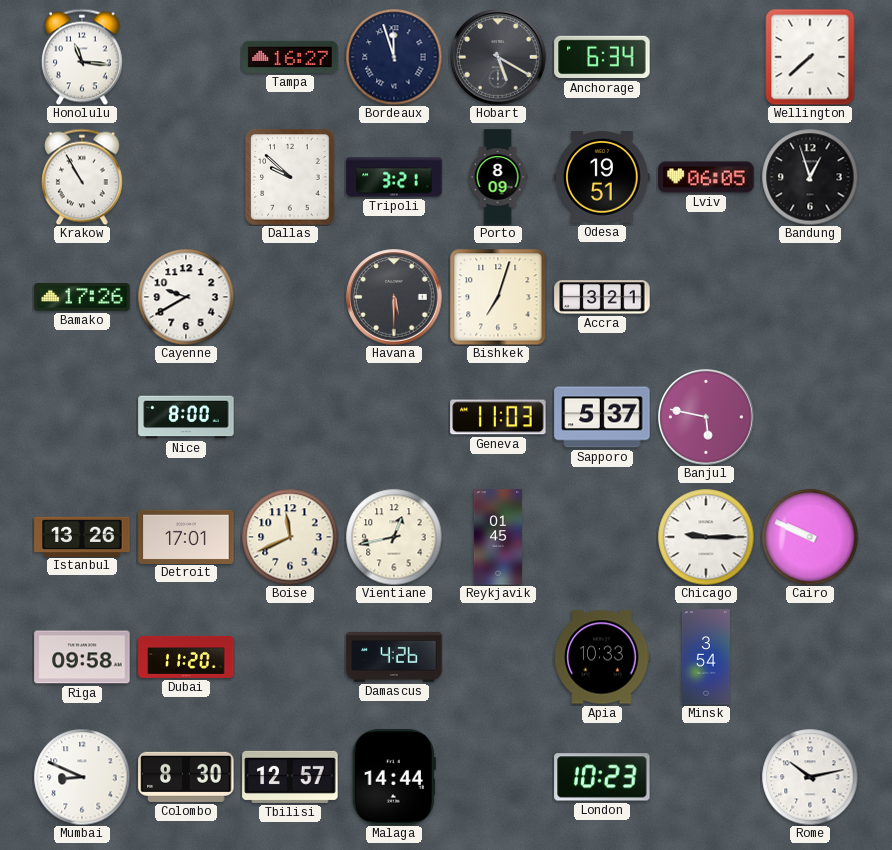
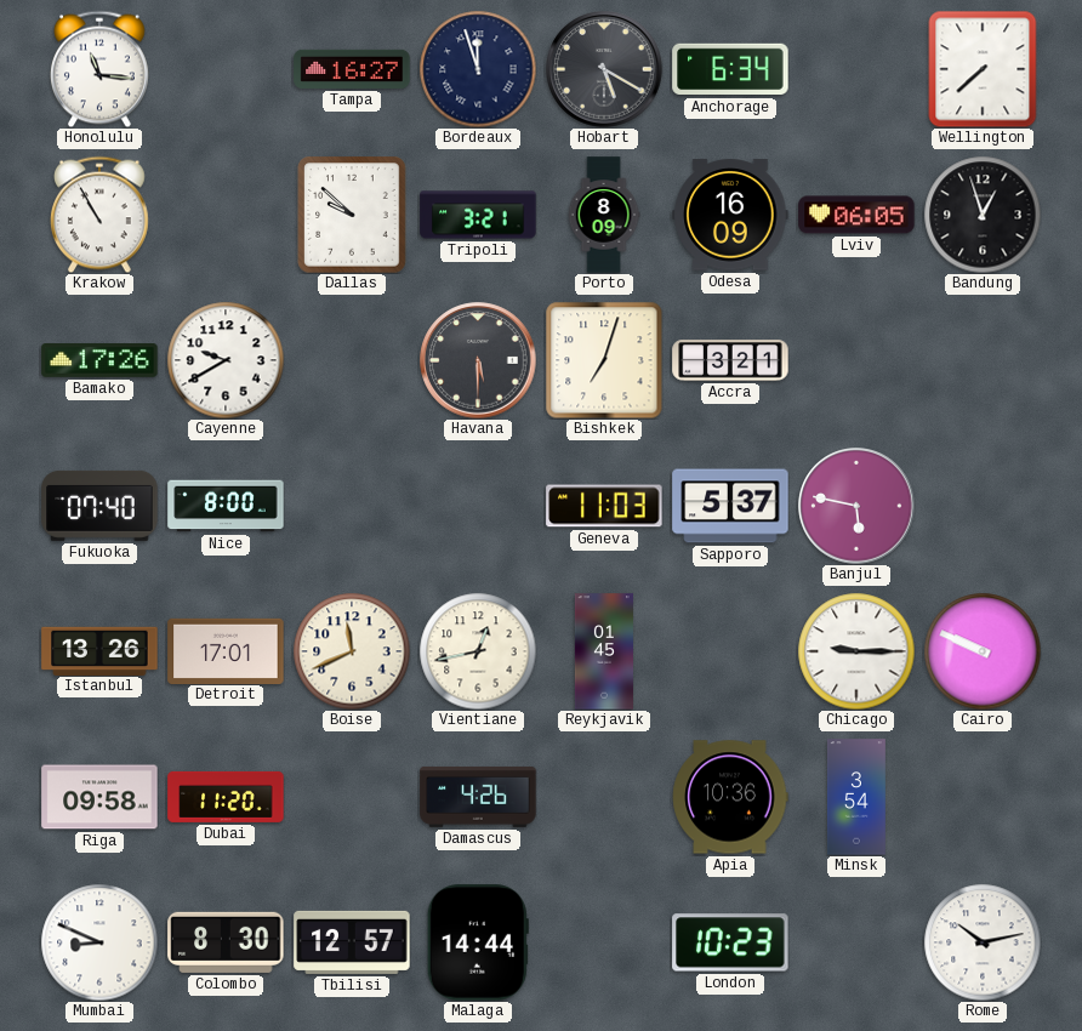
Odesa: 19:51 -> 16:09
Fukuoka: none -> 07:40
Apia: 10:33 -> 10:36
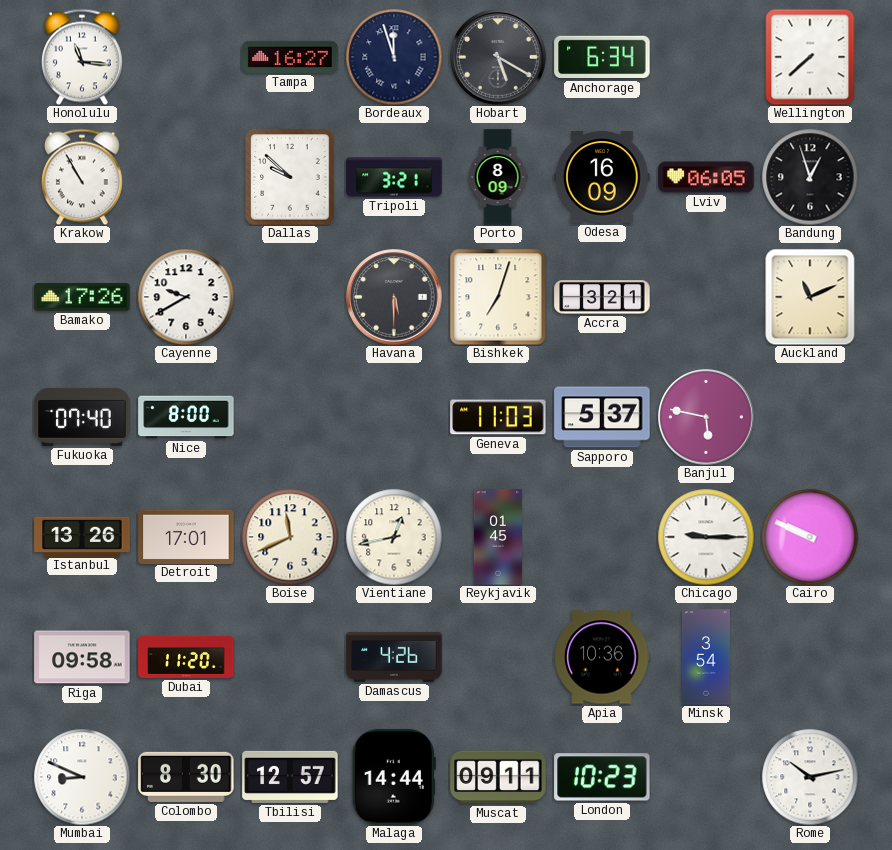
Auckland: none -> 11:11
Muscat: none -> 09:11
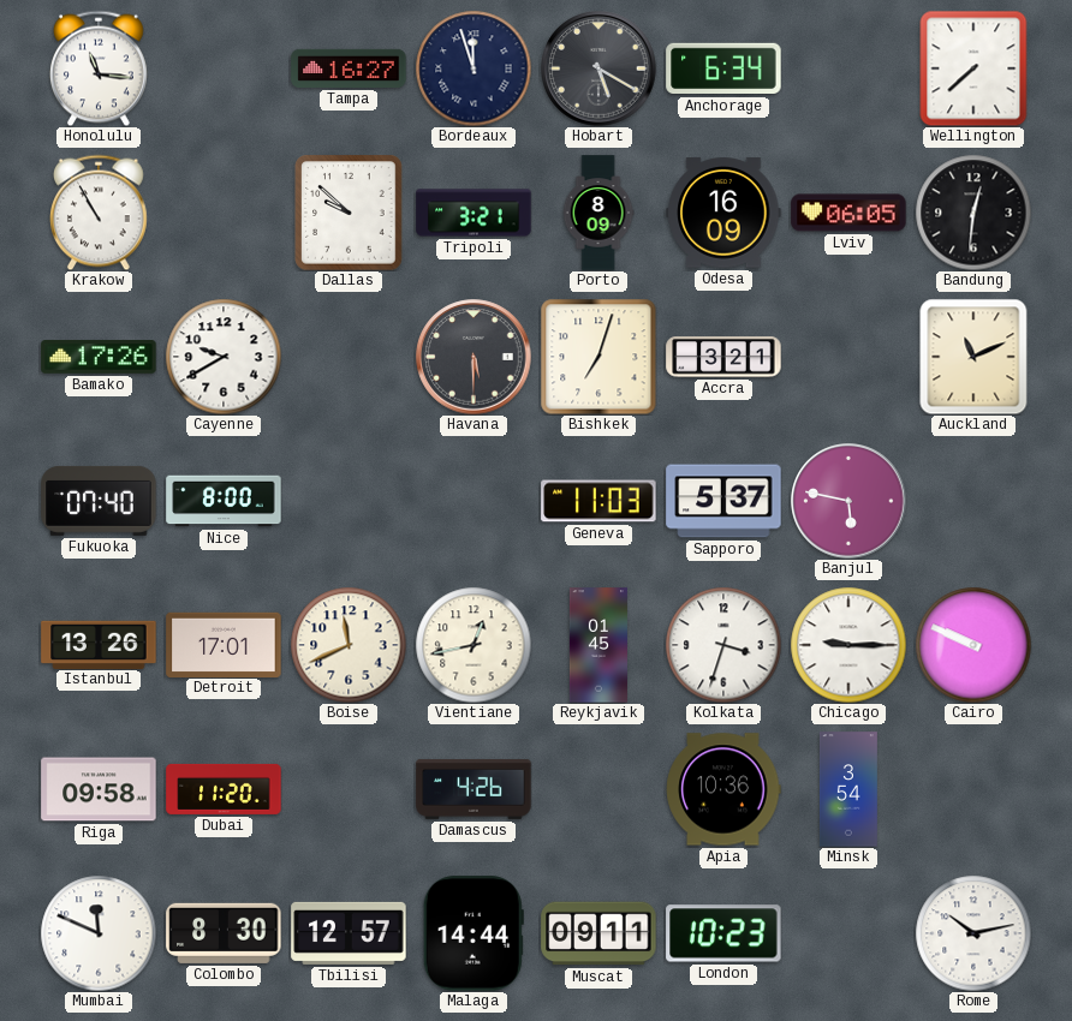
Bandung: 12:57 -> 12:31
Kolkata: none -> 3:33
Mumbai: 8:49 -> 11:49
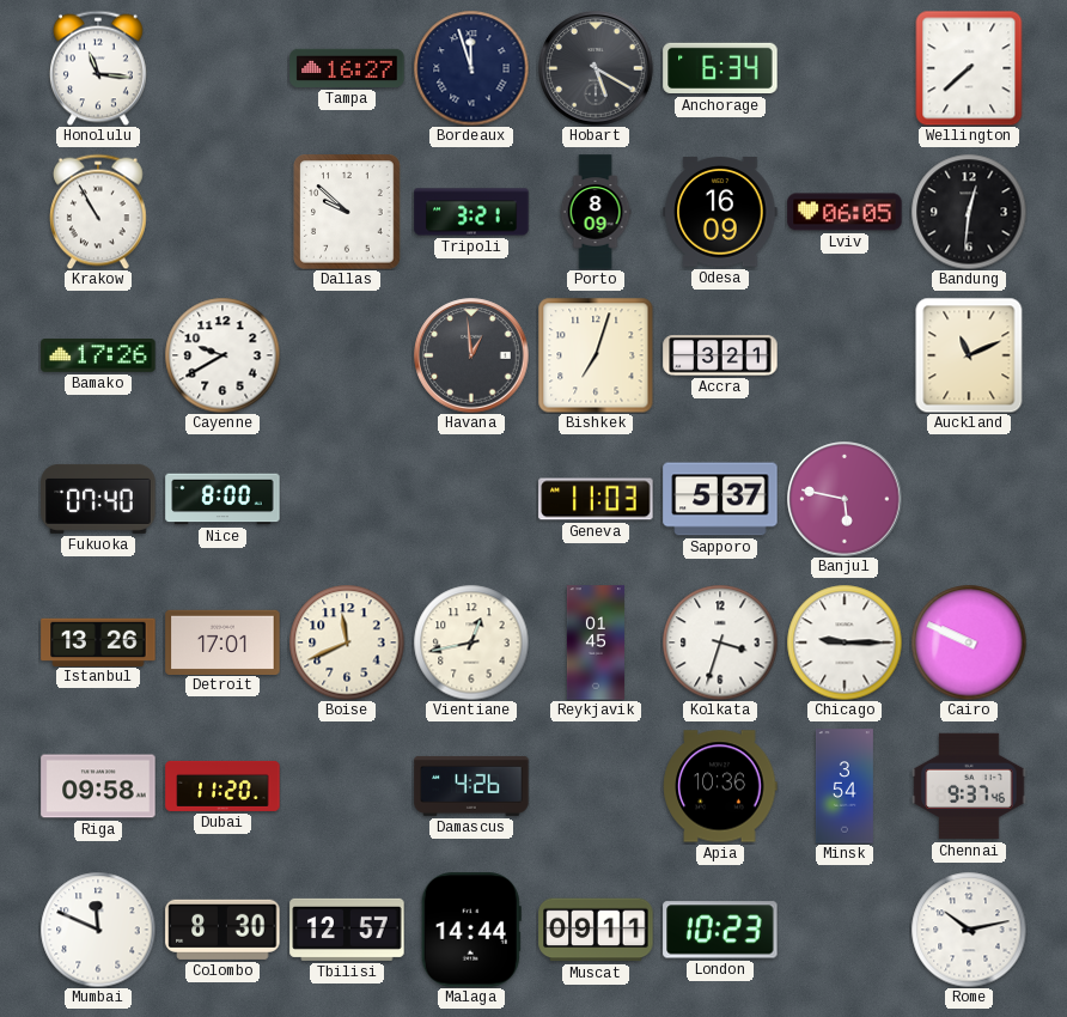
Havana: 5:30 -> 12:59
Chennai: none -> 9:37
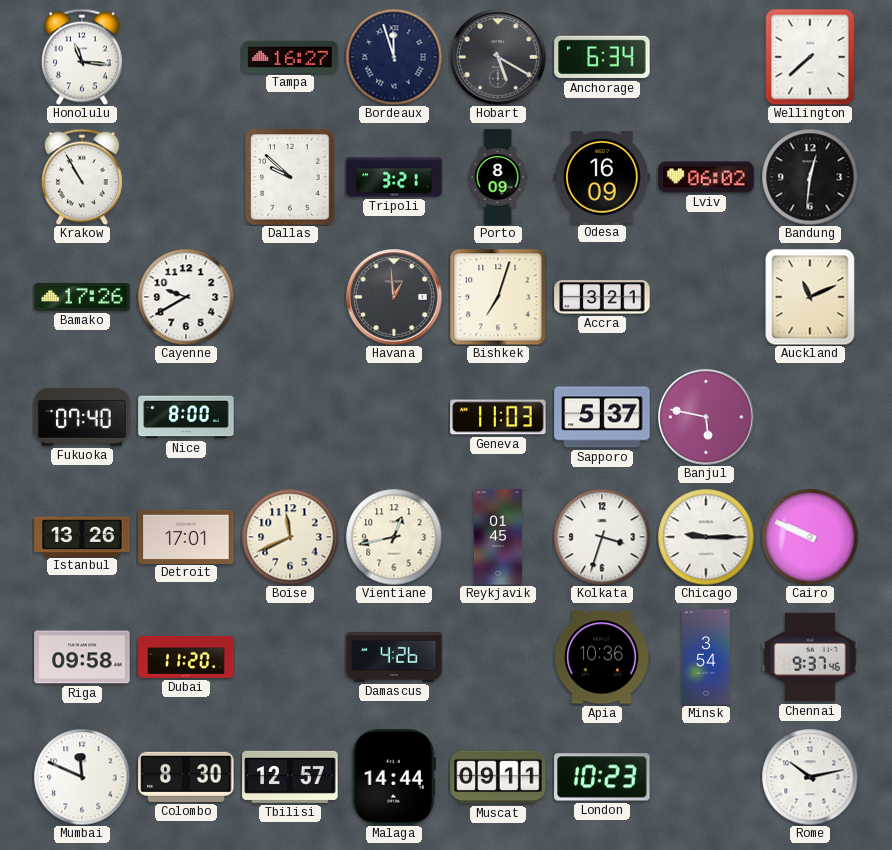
Lviv: 06:05 -> 06:02
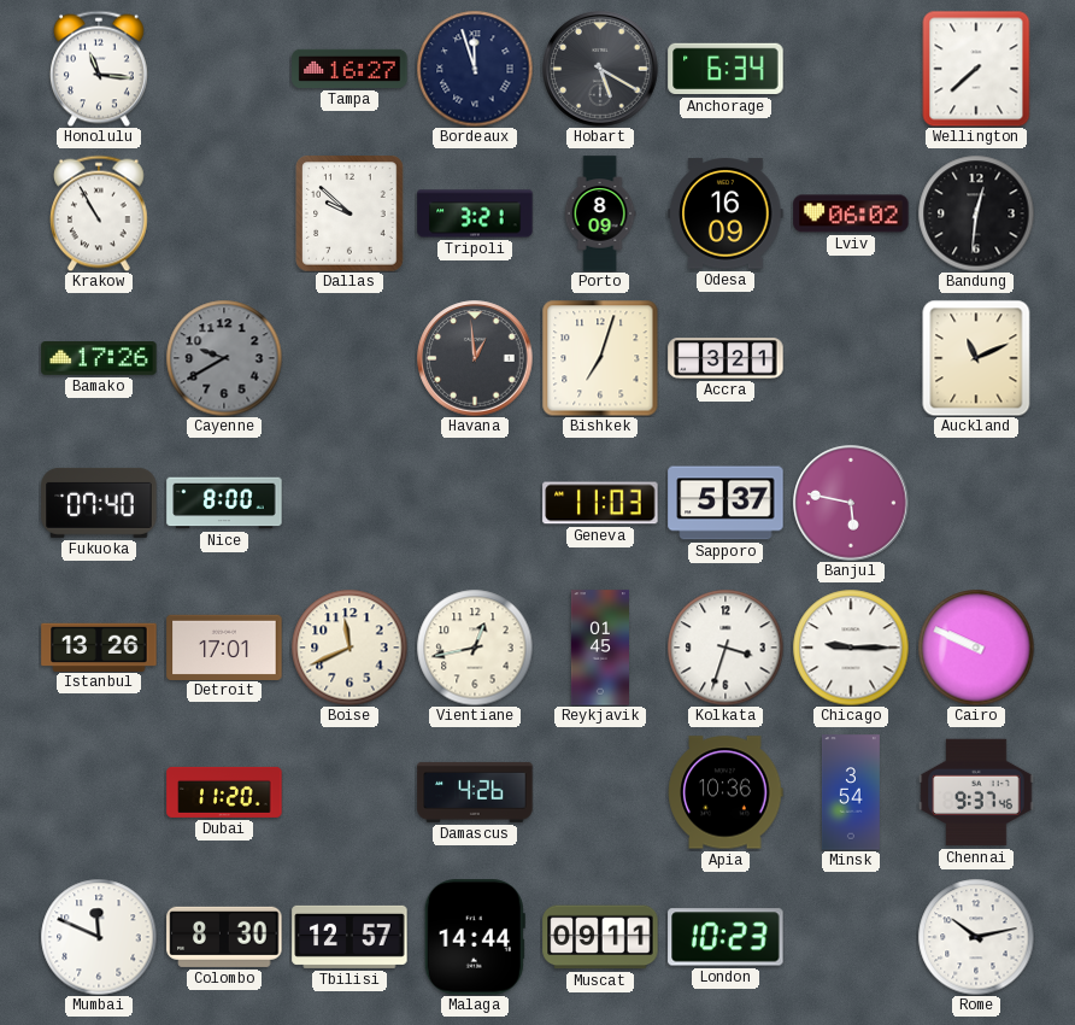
Cayenne dial: white -> grey
Riga: 09:58 -> none
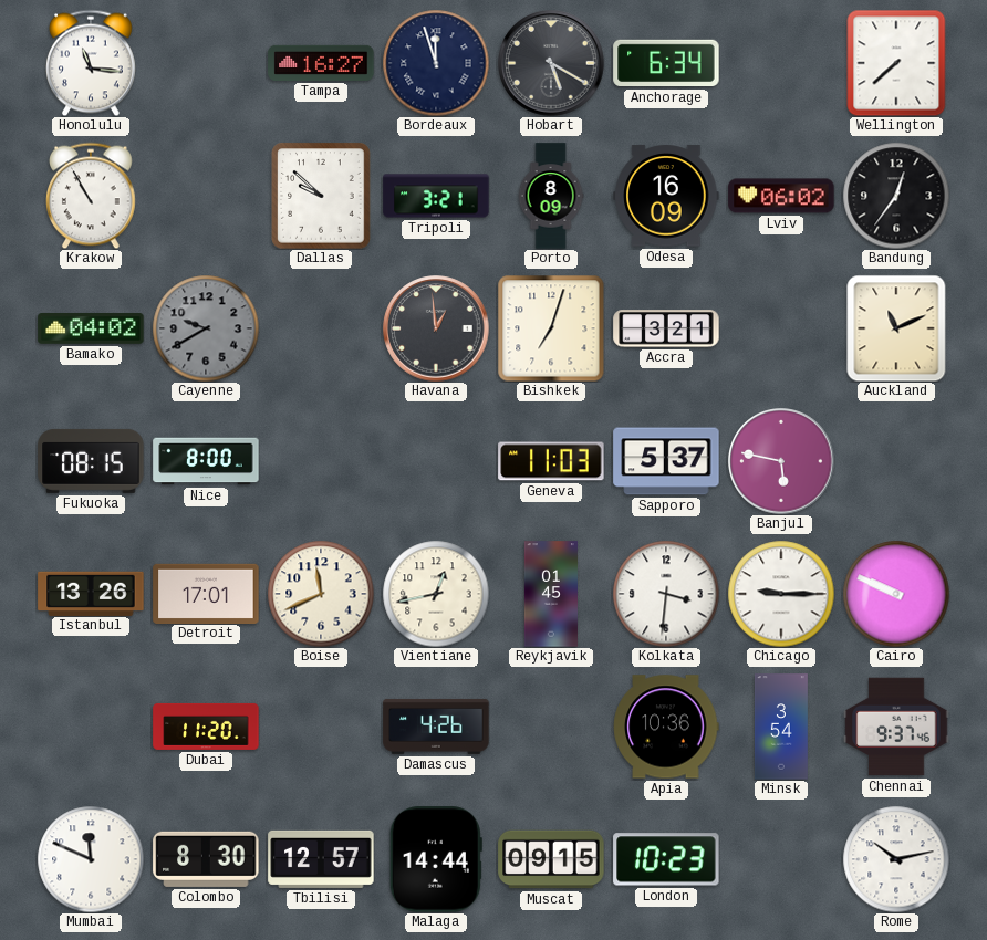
Bandung: 12:31 -> 12:36
Bamako: 17:26 -> 04:02
Fukuoka: 07:40 -> 08:15
Kolkata: 3:33 -> 3:31
Muscat: 09:11 -> 09:15
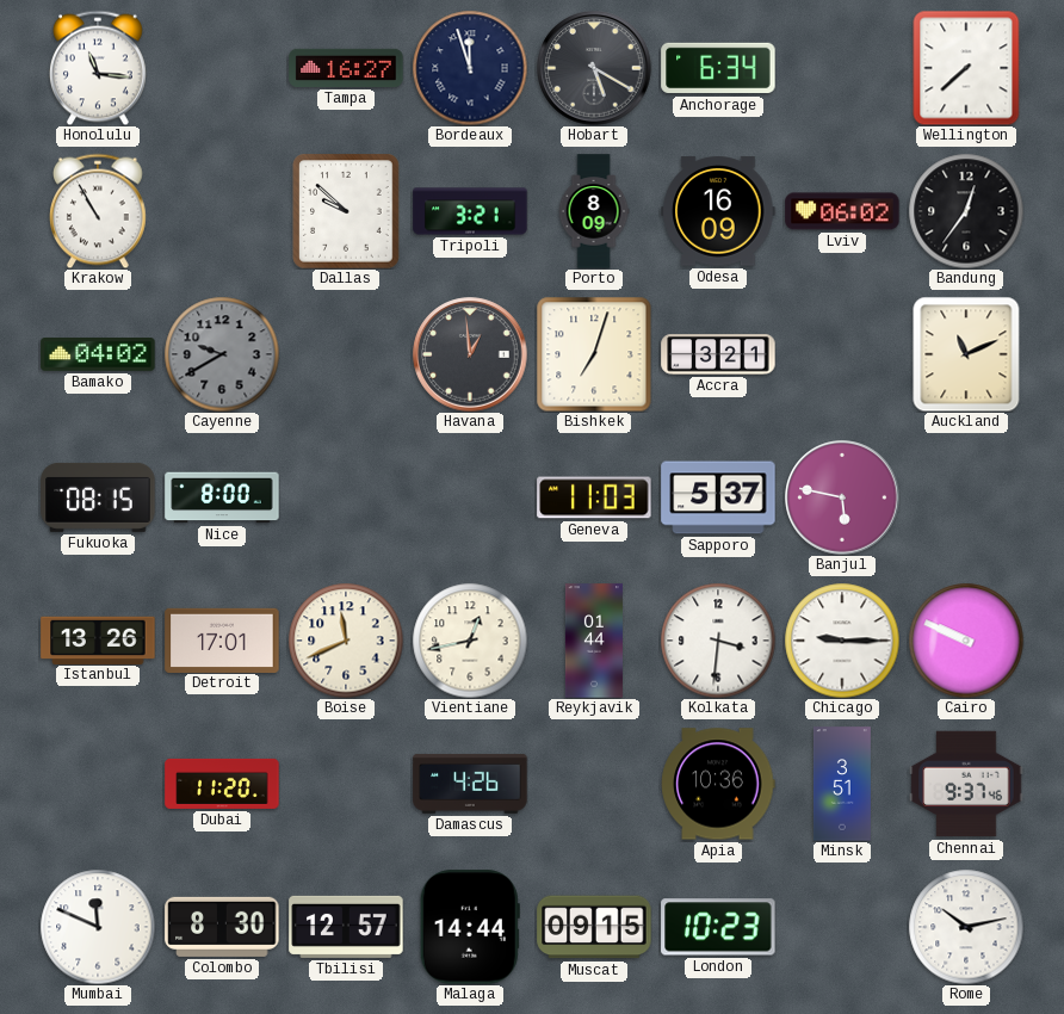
Reykjavik: 01:45 -> 01:44
Minsk: 3:54 -> 3:51
